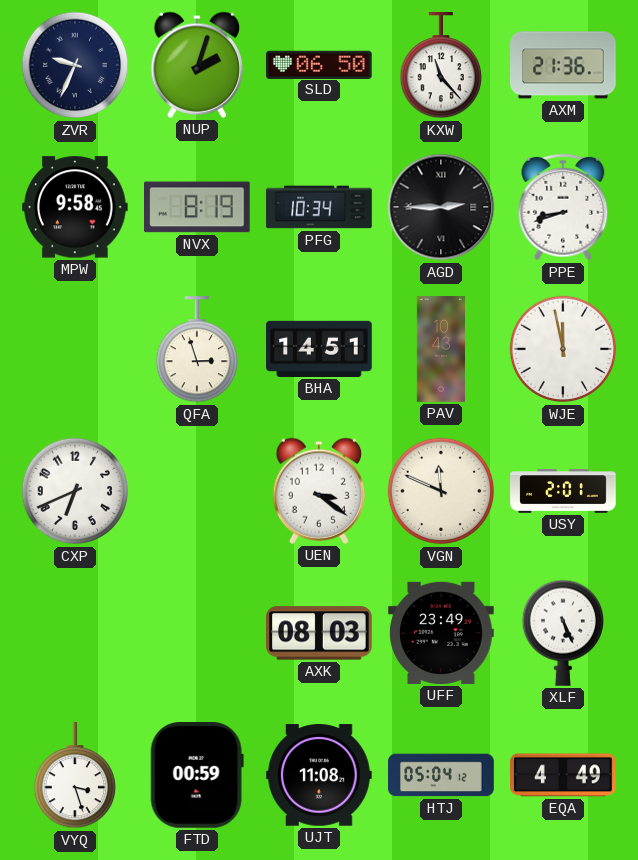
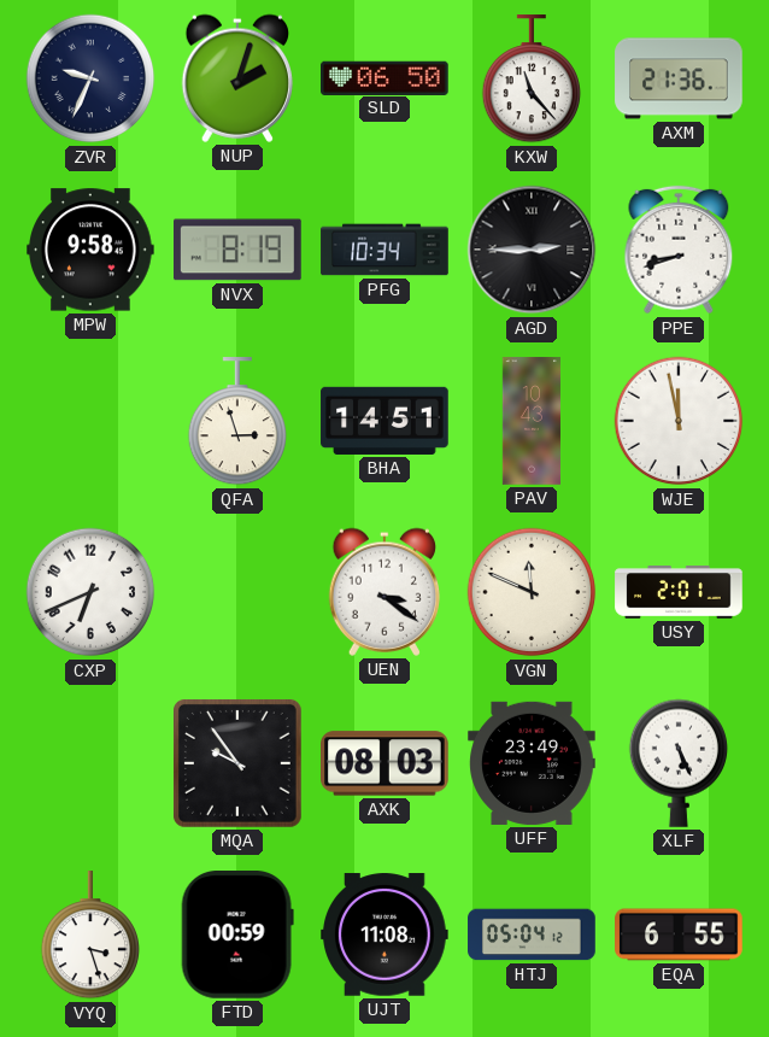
MQA: none -> 9:54
EQA: 4:49 -> 6:55
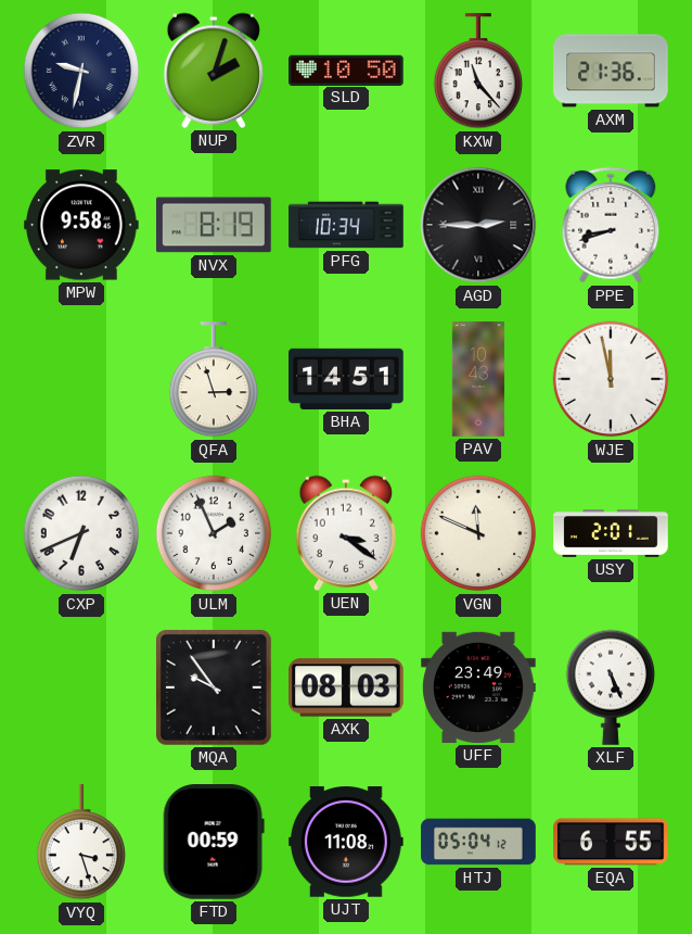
ZVR: 9:34 -> 9:32
SLD: 06:50 -> 10:50
ULM: none -> 1:56
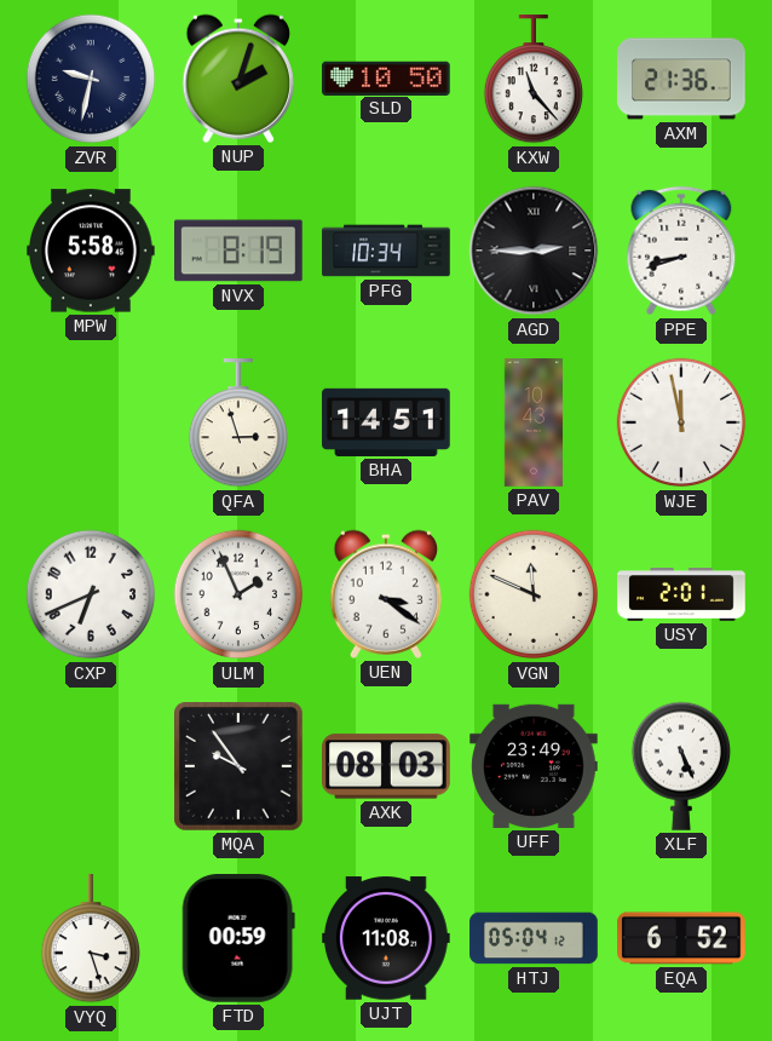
MPW: 9:58 -> 5:58
EQA: 6:55 -> 6:52
